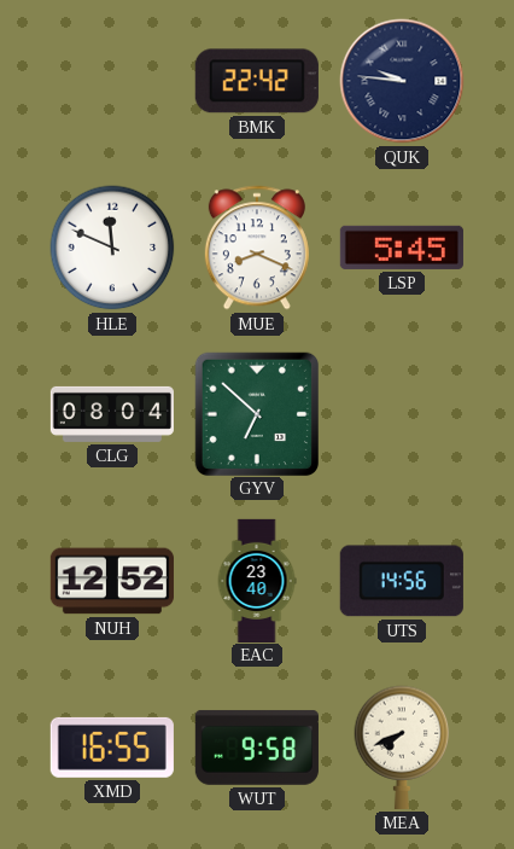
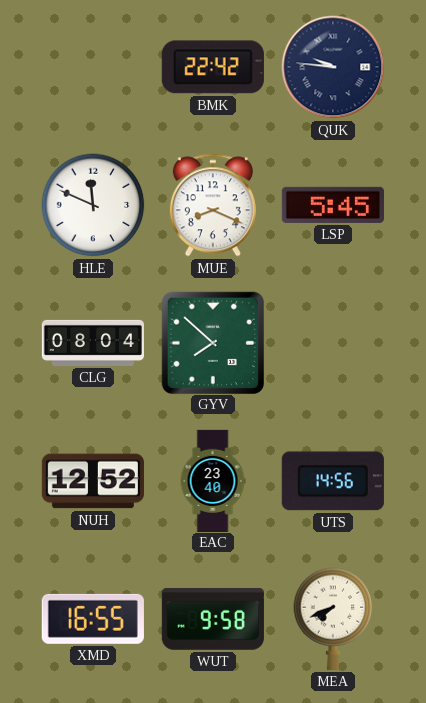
GYV: 6:52 -> 7:52
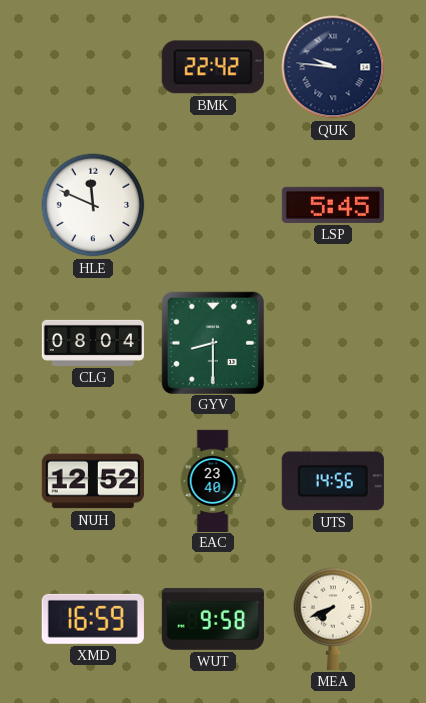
MUE: 8:19 -> none
GYV: 7:52 -> 8:30
XMD: 16:55 -> 16:59
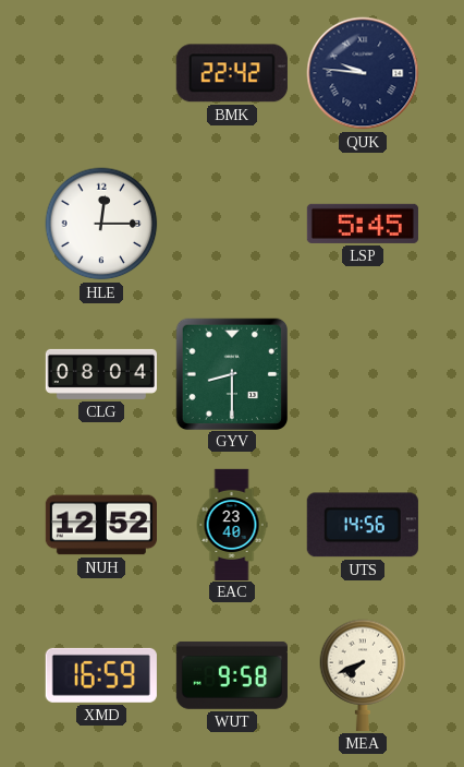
HLE: 11:49 -> 12:15
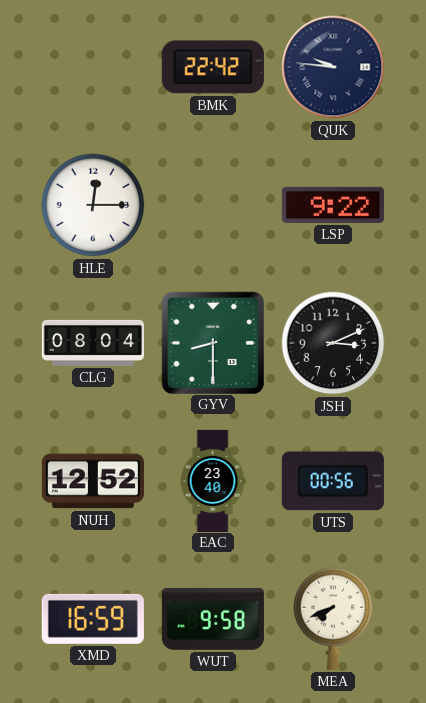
LSP: 5:45 -> 9:22
JSH: none -> 3:11
UTS: 14:56 -> 00:56
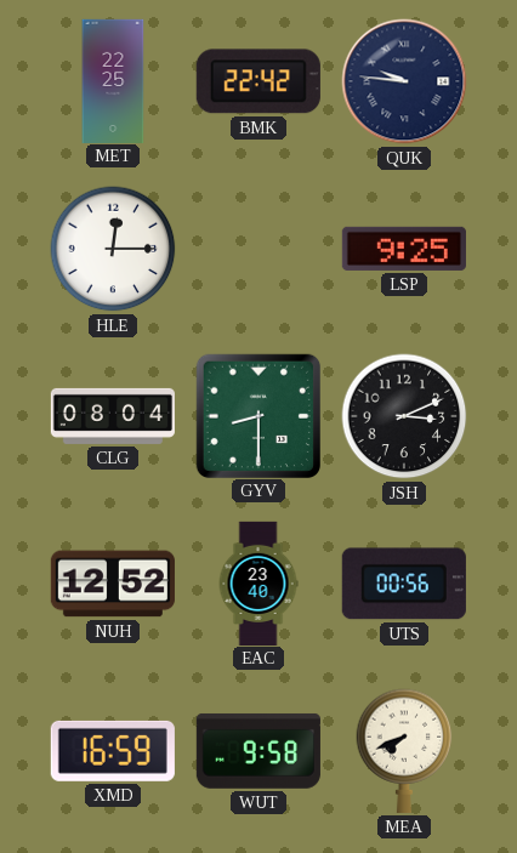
MET: none -> 22:25
LSP: 9:22 -> 9:25
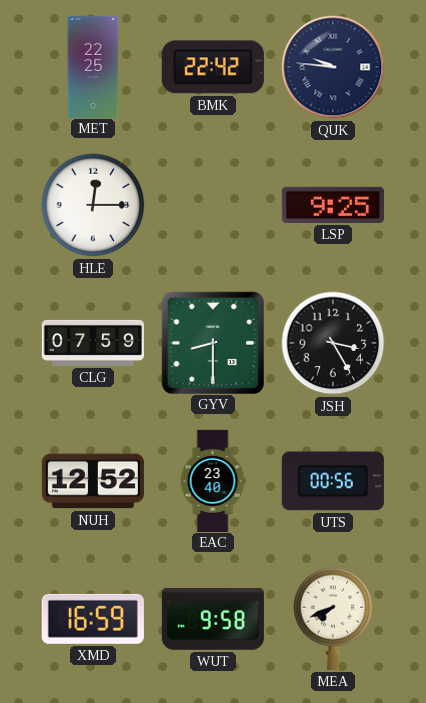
CLG: 08:04 -> 07:59
JSH: 3:11 -> 3:25
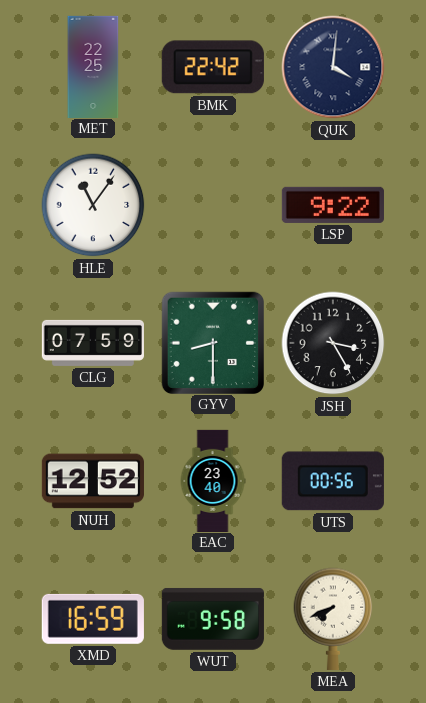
QUK: 9:46 -> 4:01
HLE: 12:15 -> 11:06
LSP: 9:25 -> 9:22
